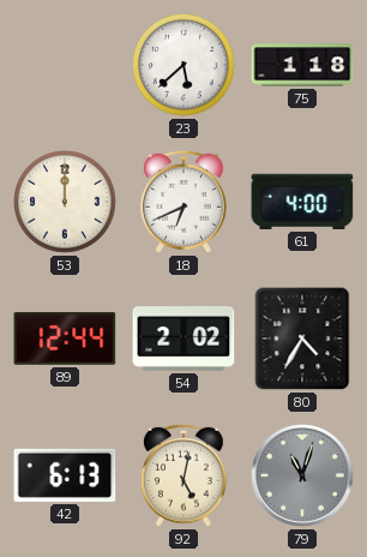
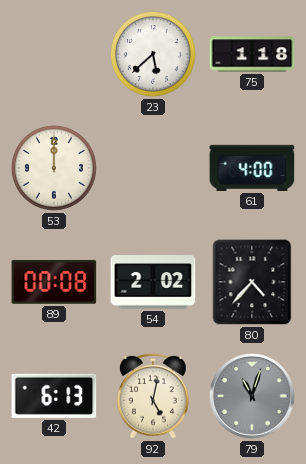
18: 6:41 -> none
89: 12:44 -> 00:08
80: 4:35 -> 4:37
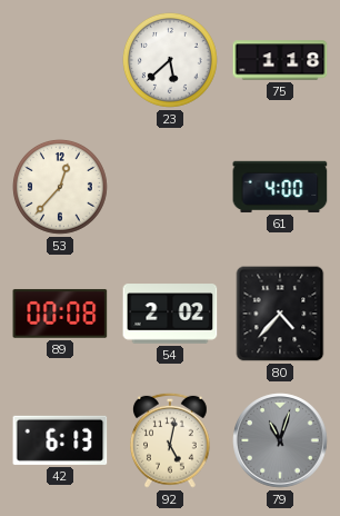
53: 12:00 -> 12:37
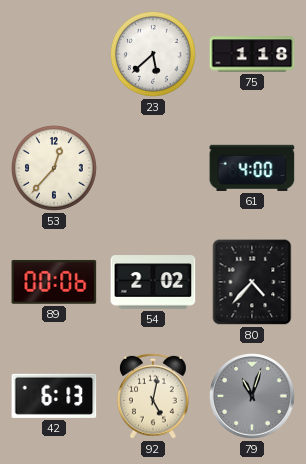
89: 00:08 -> 00:06
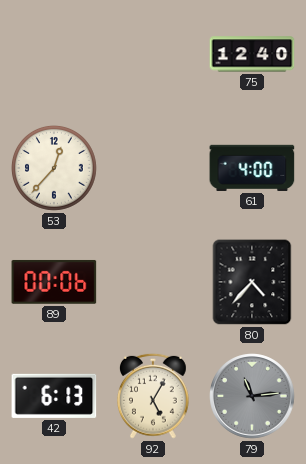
23: 5:38 -> none
75: 1:18 -> 12:40
54: 2:02 -> none
92: 5:02 -> 5:05
79: 11:03 -> 11:14
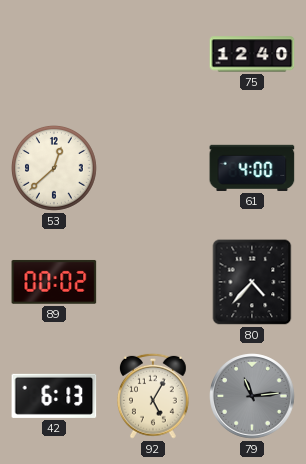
53: 12:37 -> 12:38
89: 00:06 -> 00:02
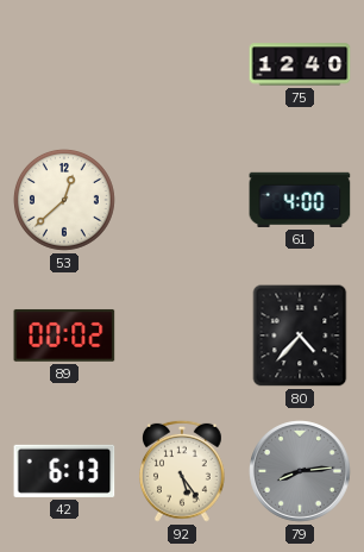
92: 5:05 -> 5:24
79: 11:14 -> 8:14
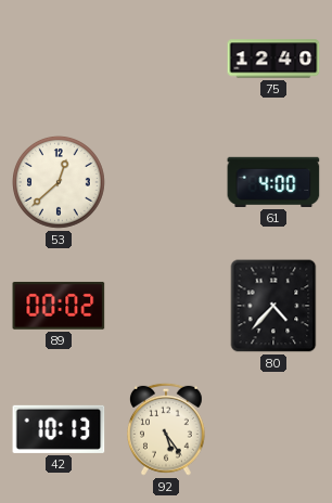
42: 6:13 -> 10:13
79: 8:14 -> none
